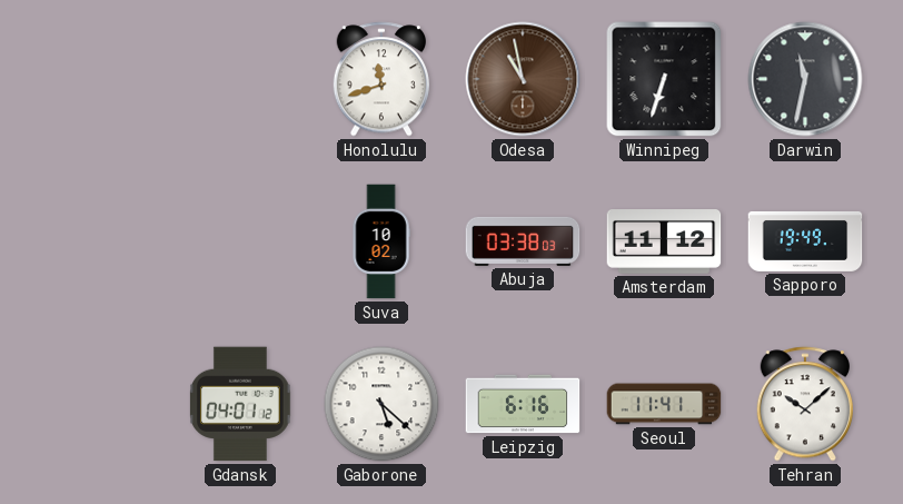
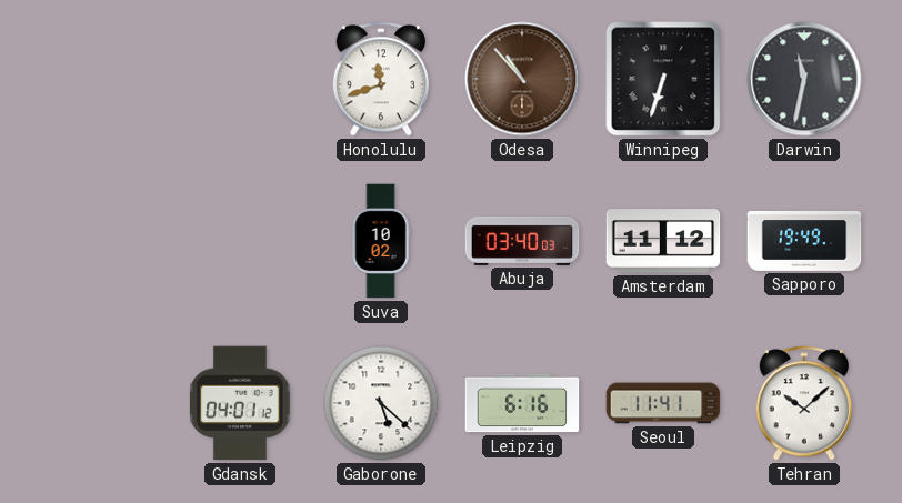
Odesa: 10:58 -> 10:53
Abuja: 03:38 -> 03:40
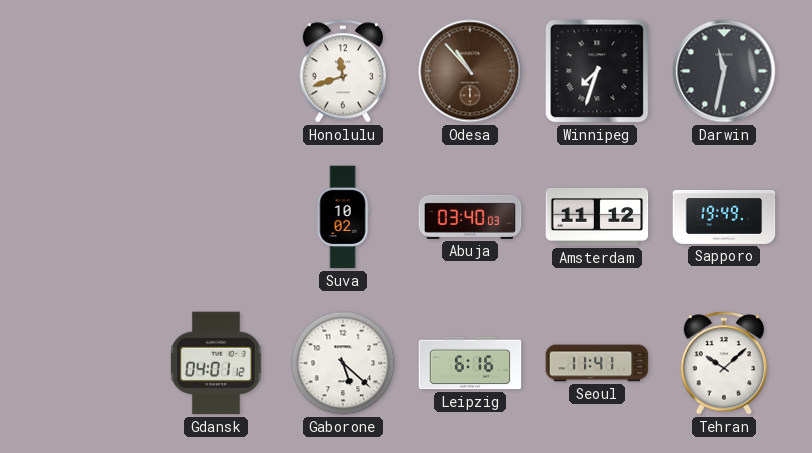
Winnipeg: 6:33 -> 7:33
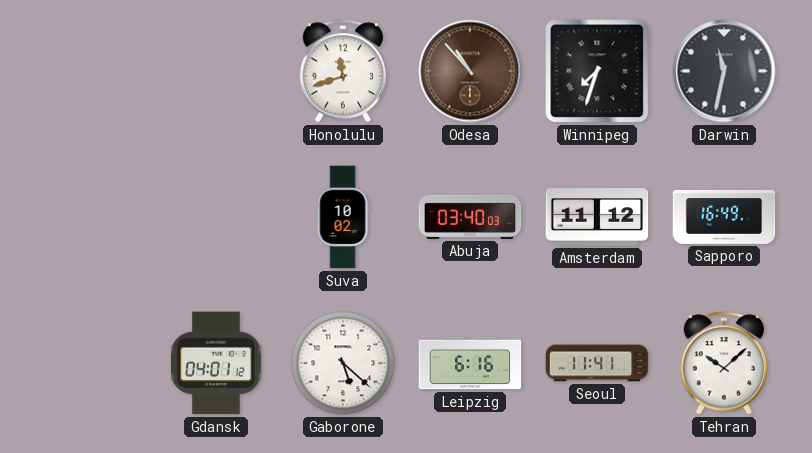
Sapporo: 19:49 -> 16:49
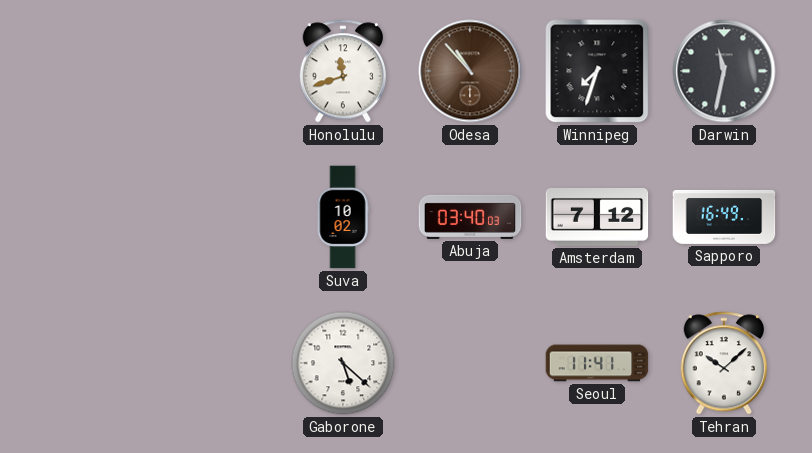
Amsterdam: 11:12 -> 7:12
Gdansk: 04:01 -> none
Leipzig: 6:16 -> none
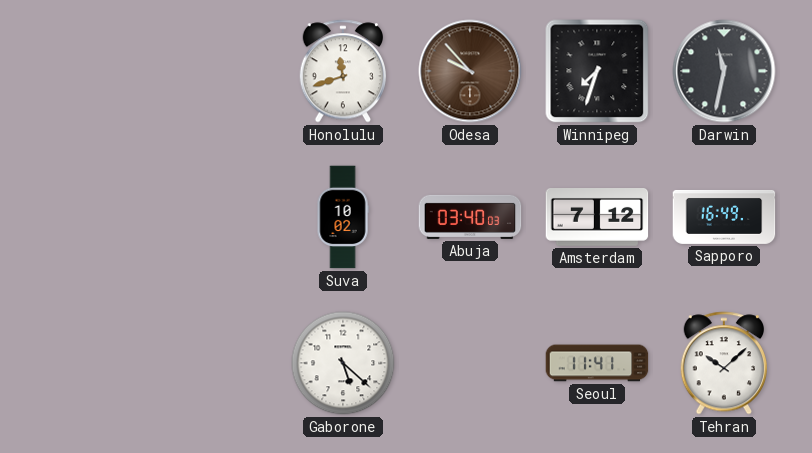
Odesa: 10:53 -> 9:53
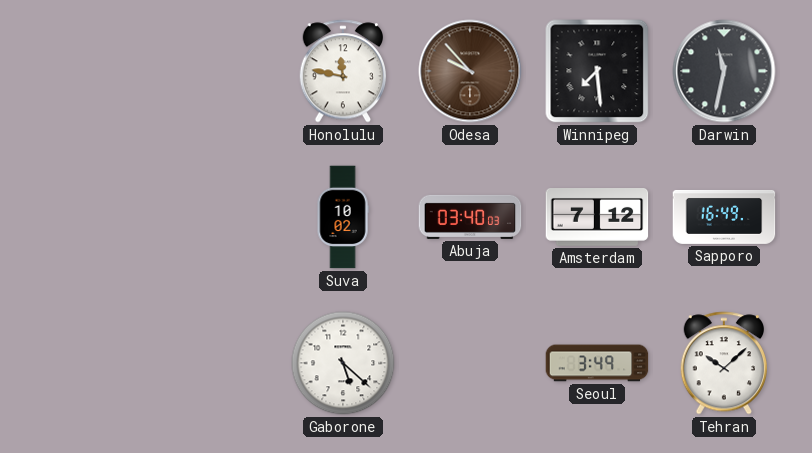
Honolulu: 11:42 -> 11:47
Winnipeg: 7:33 -> 7:29
Seoul: 11:41 -> 3:49
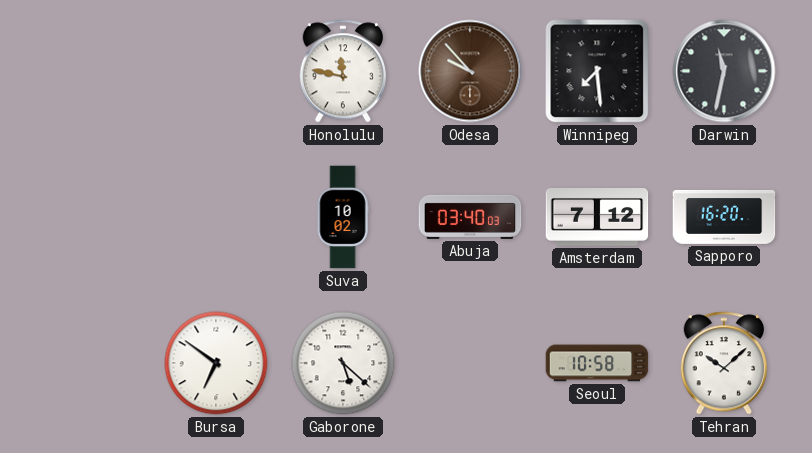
Sapporo: 16:49 -> 16:20
Bursa: none -> 6:51
Seoul: 3:49 -> 10:58
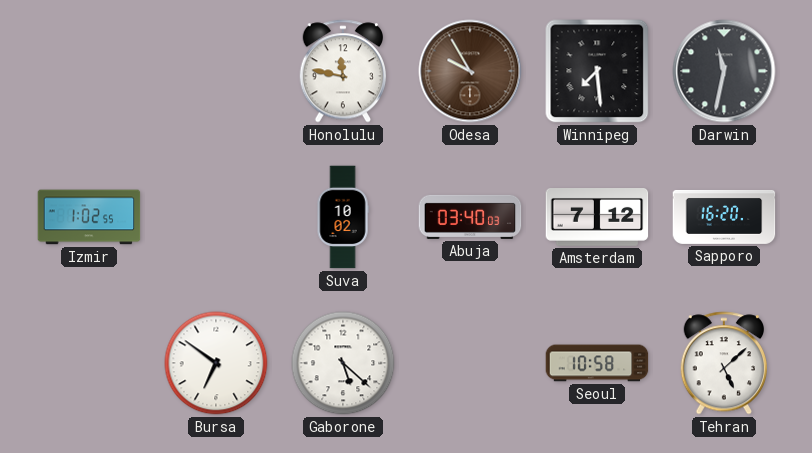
Odesa: 9:53 -> 9:55
Izmir: none -> 1:02
Tehran: 10:08 -> 5:08
